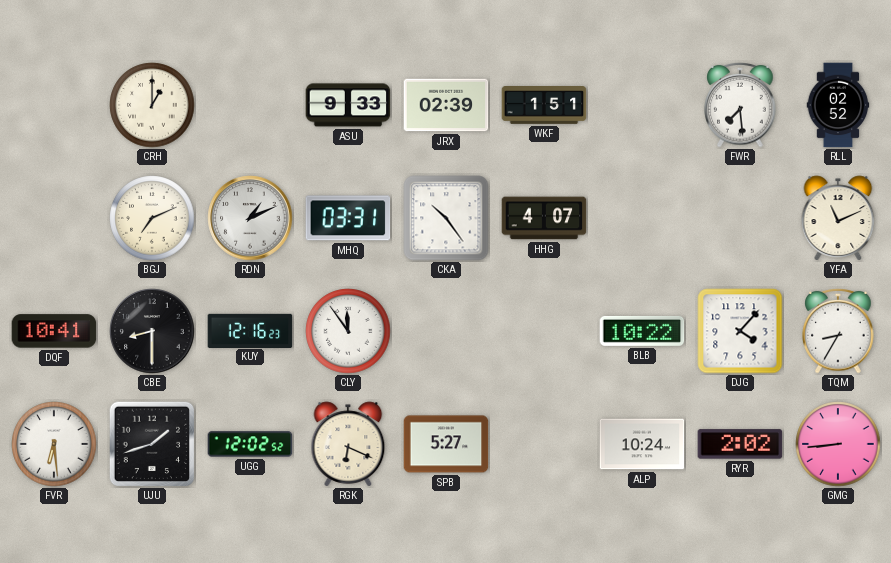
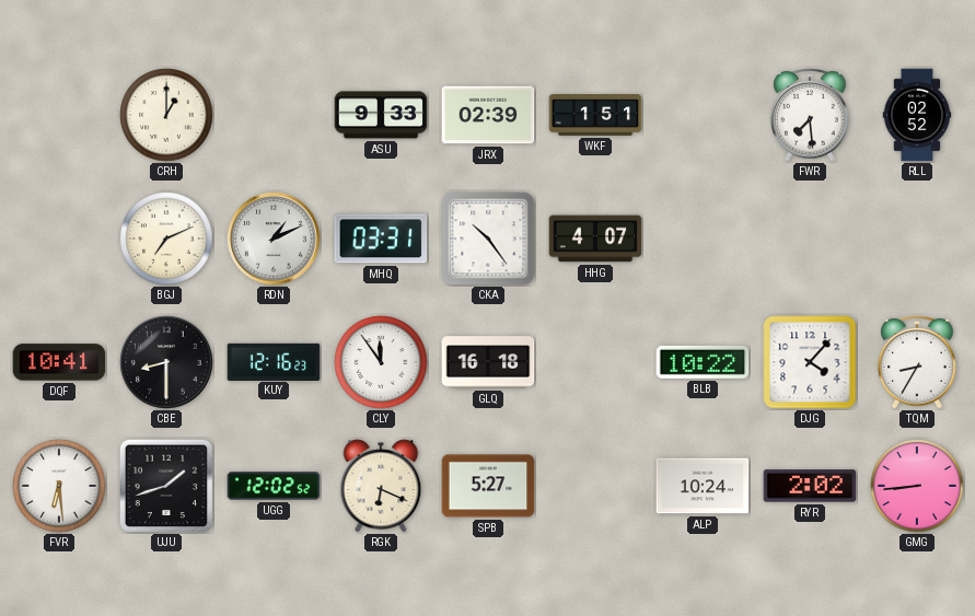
YFA: 11:11 -> none
GLQ: none -> 16:18
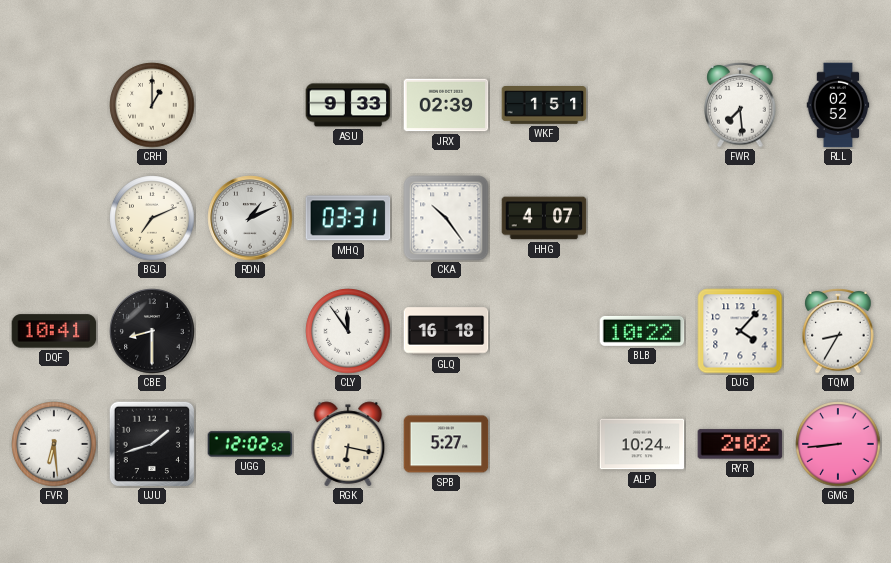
KUY: 12:16 -> none
RGK: 6:19 -> 6:17
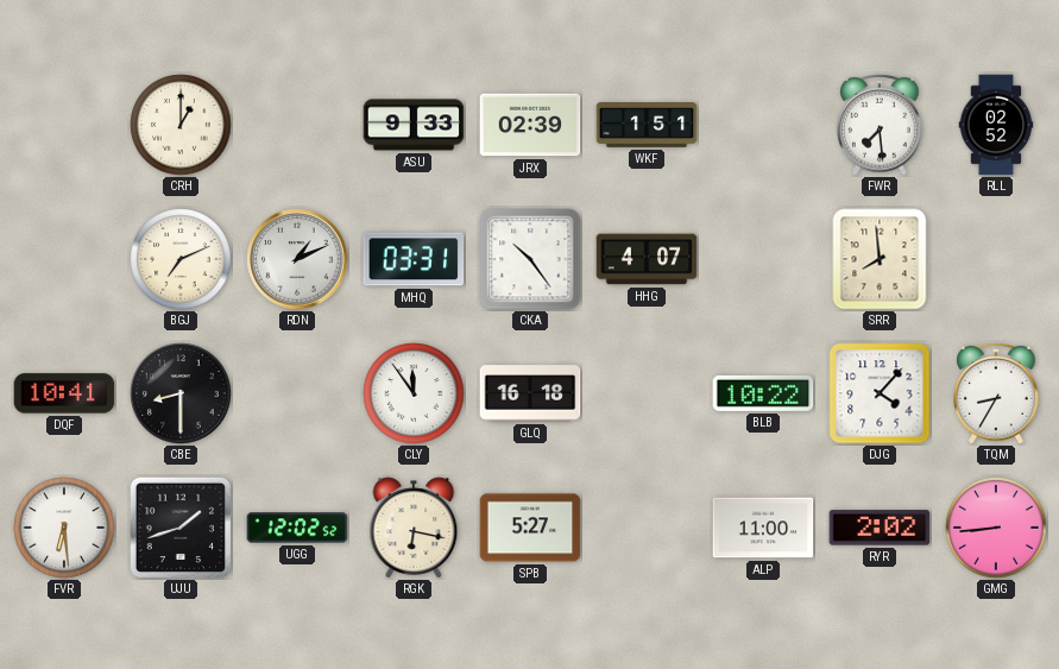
SRR: none -> 7:59
ALP: 10:24 -> 11:00
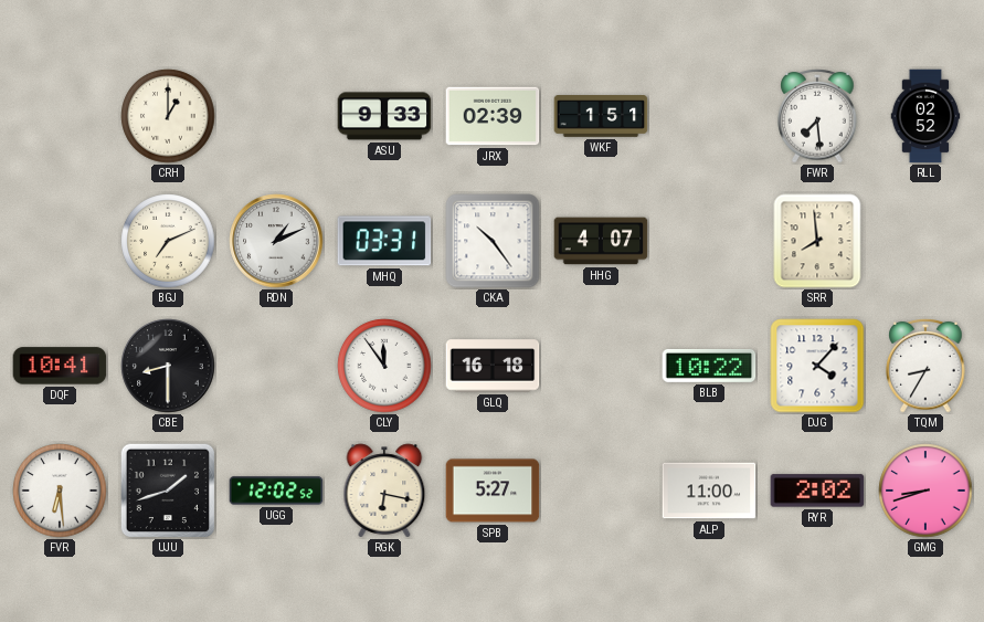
GMG: 8:44 -> 8:42
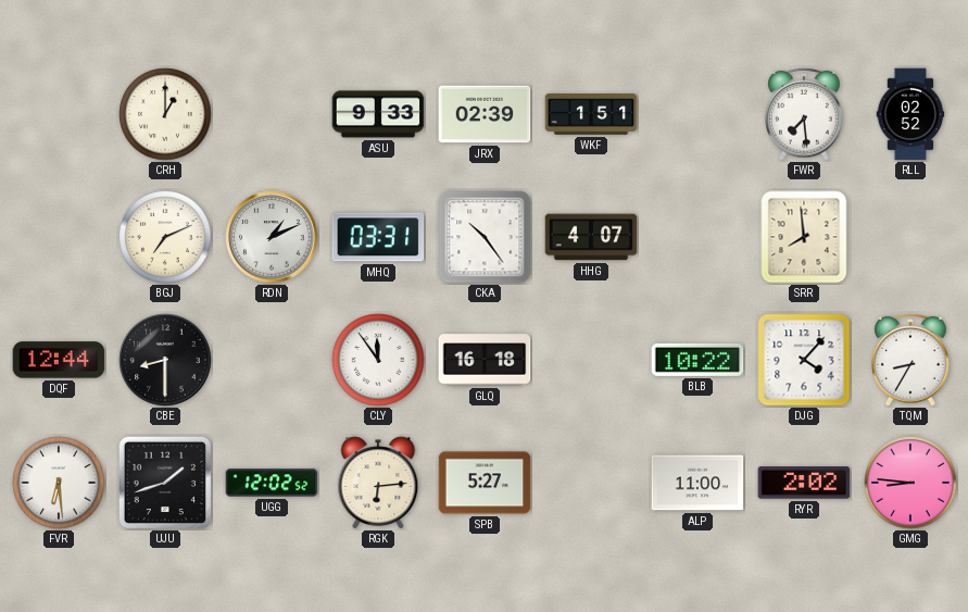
DQF: 10:41 -> 12:44
RGK: 6:17 -> 6:14
GMG: 8:42 -> 8:46
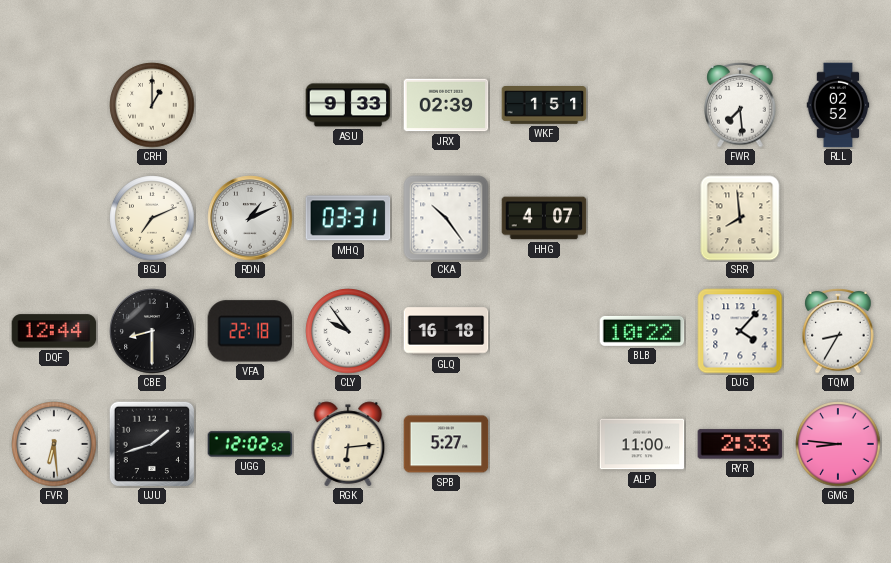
VFA: none -> 22:18
CLY: 11:54 -> 9:54
RYR: 2:02 -> 2:33
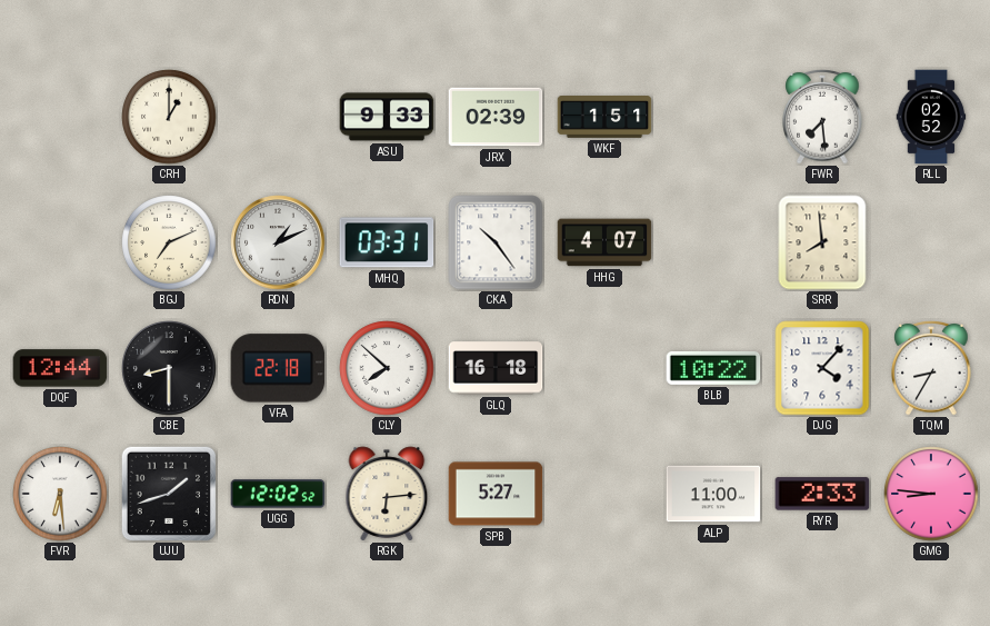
CLY: 9:54 -> 7:52
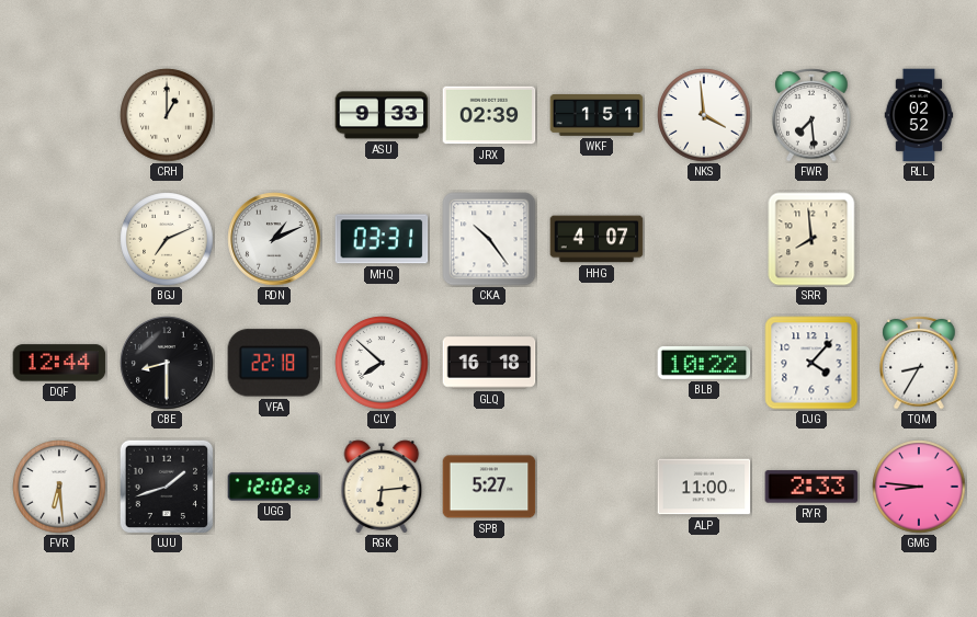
NKS: none -> 3:59
